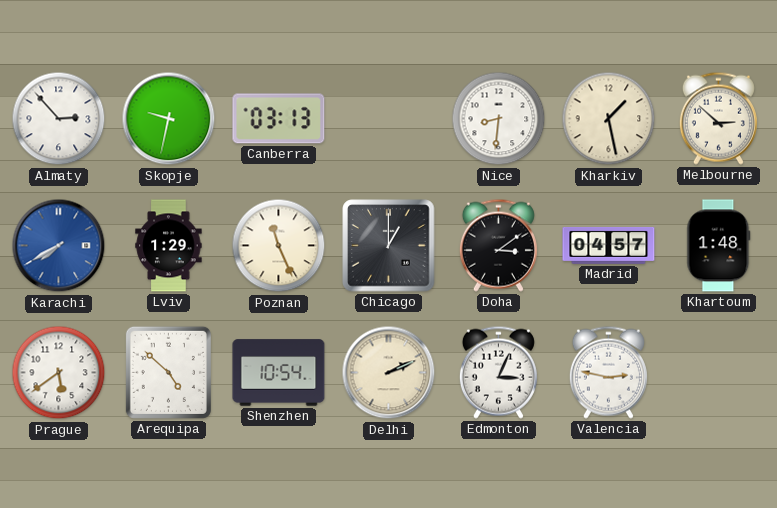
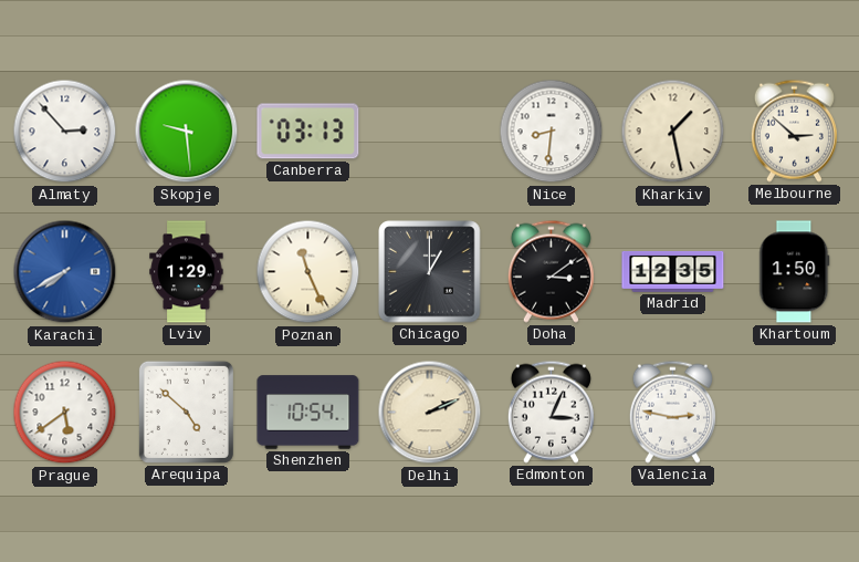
Skopje: 9:32 -> 9:29
Madrid: 04:57 -> 12:35
Khartoum: 1:48 -> 1:50
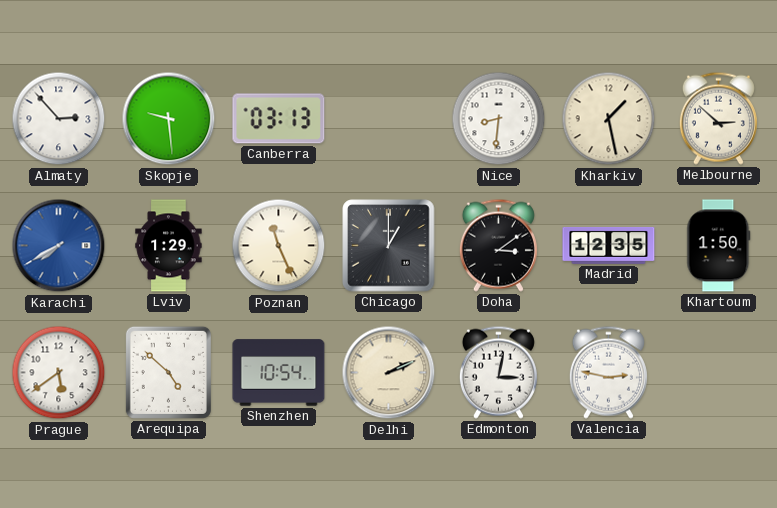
Edmonton: 3:04 -> 3:02
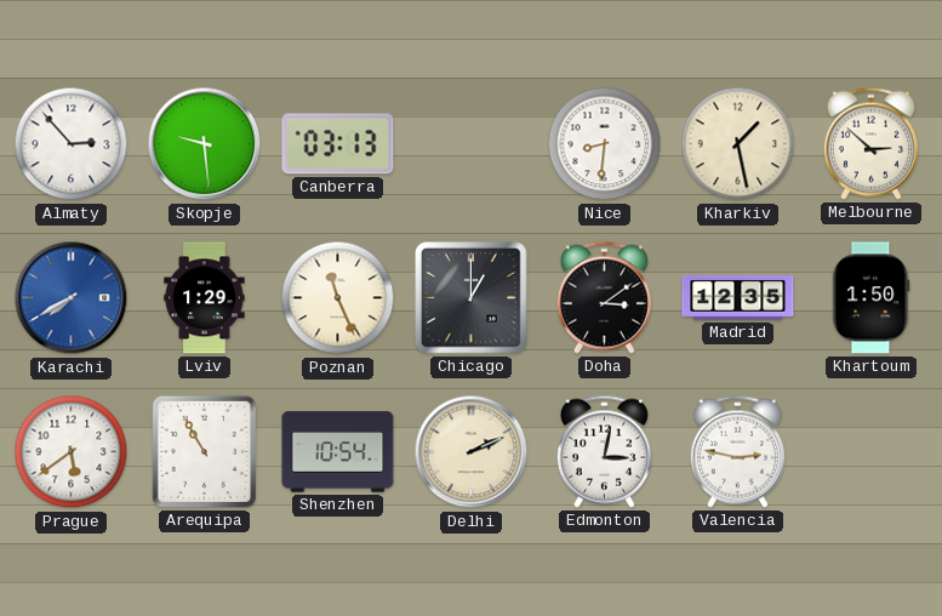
Arequipa: 4:52 -> 10:55
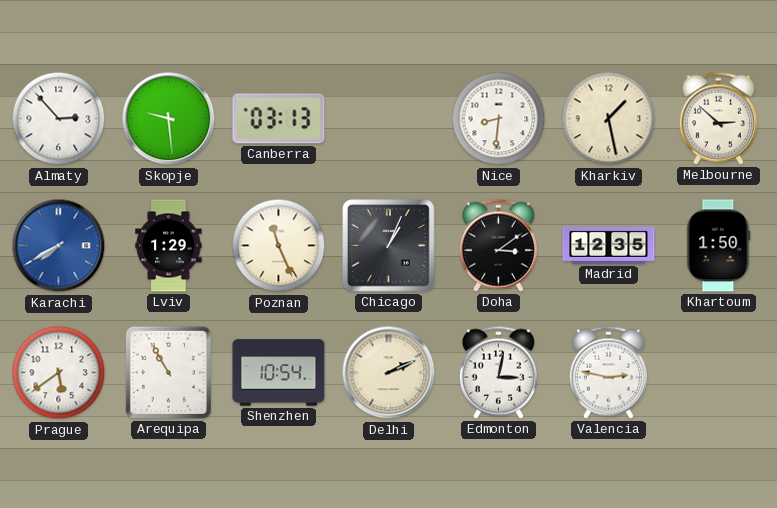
Chicago: 1:00 -> 1:04
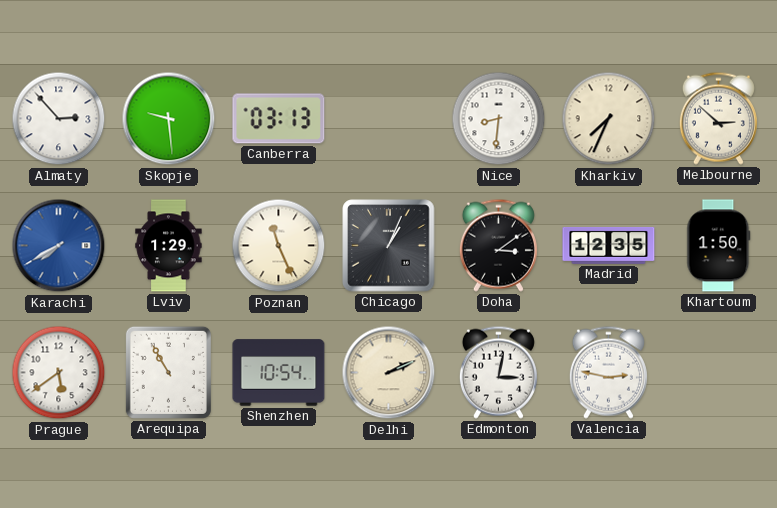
Kharkiv: 1:28 -> 7:34
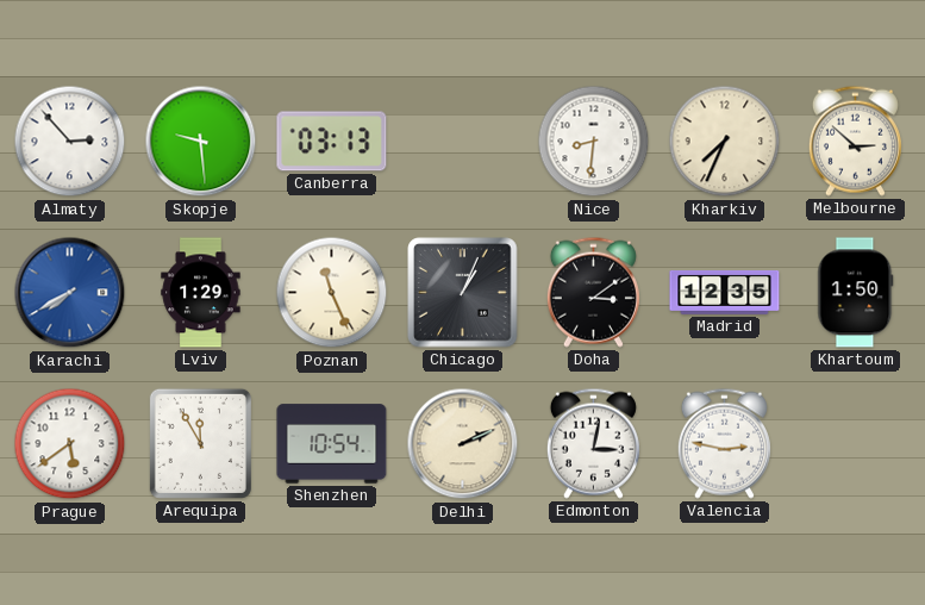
Arequipa: 10:55 -> 11:55
